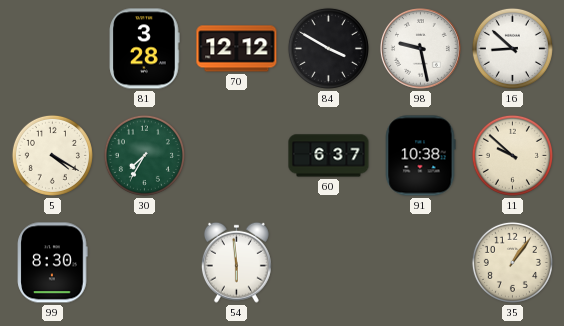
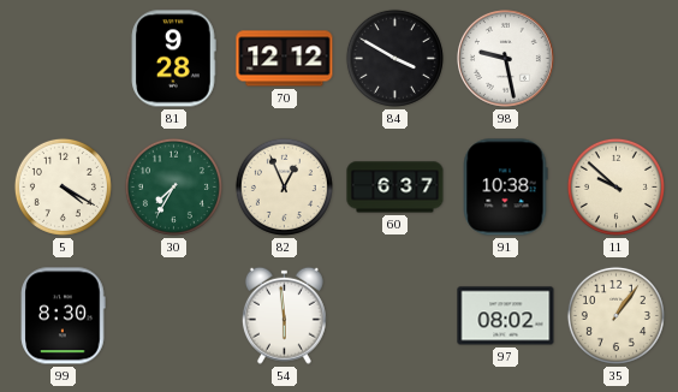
81: 3:28 -> 9:28
16: 8:52 -> none
82: none -> 12:56
97: none -> 08:02
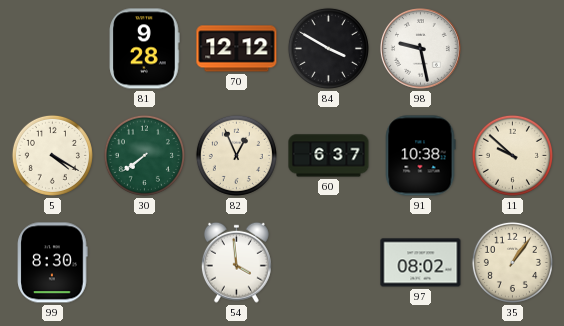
30: 7:35 -> 7:39
54: 5:59 -> 3:59
